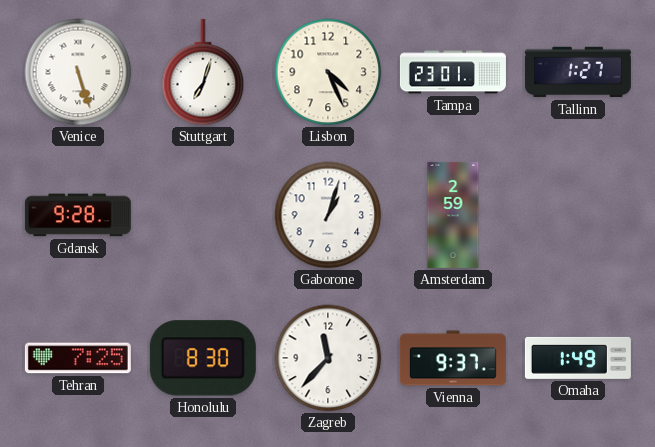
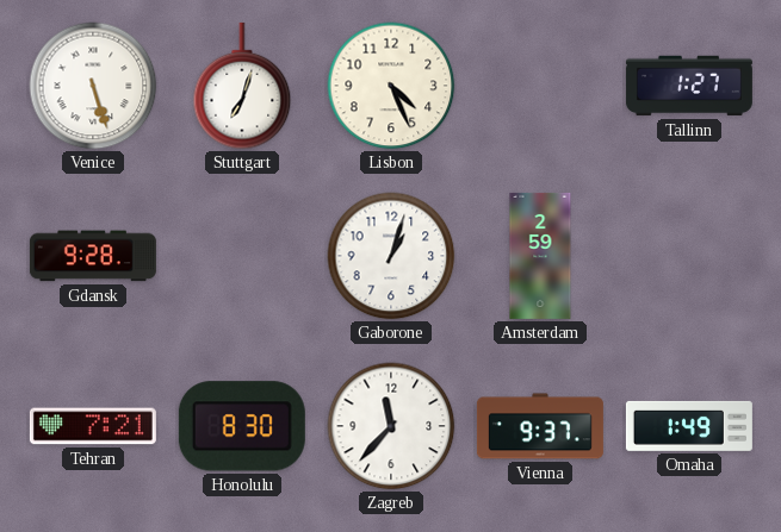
Tampa: 23:01 -> none
Tehran: 7:25 -> 7:21
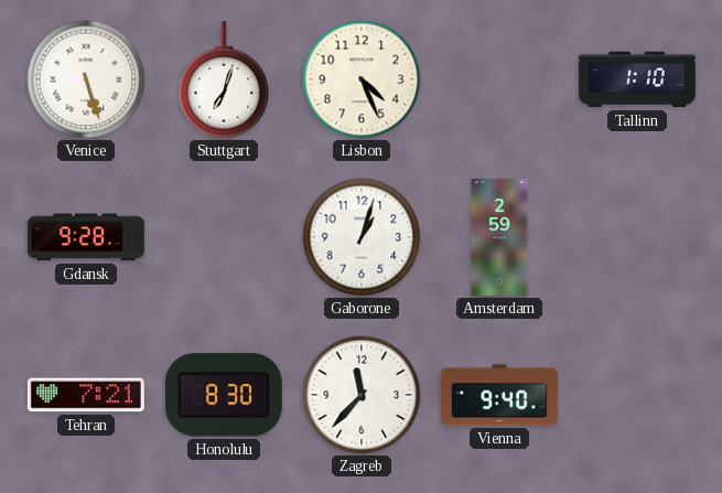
Tallinn: 1:27 -> 1:10
Vienna: 9:37 -> 9:40
Omaha: 1:49 -> none
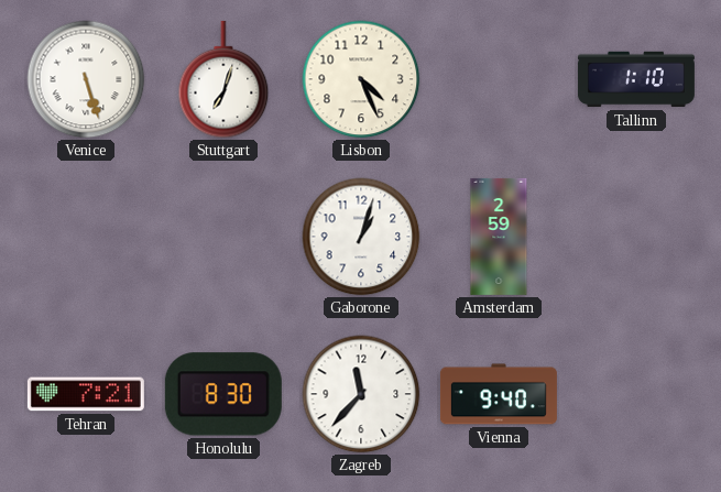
Gdansk: 9:28 -> none
